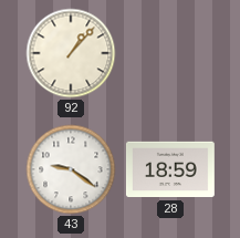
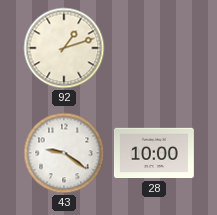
92: 1:07 -> 1:12
28: 18:59 -> 10:00
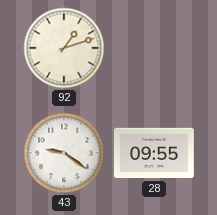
28: 10:00 -> 09:55
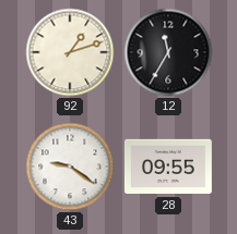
12: none -> 11:35
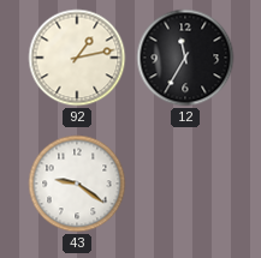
92: 1:12 -> 1:13
28: 09:55 -> none
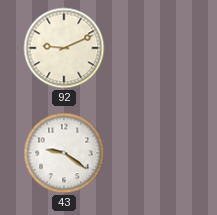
92: 1:13 -> 9:11
12: 11:35 -> none
